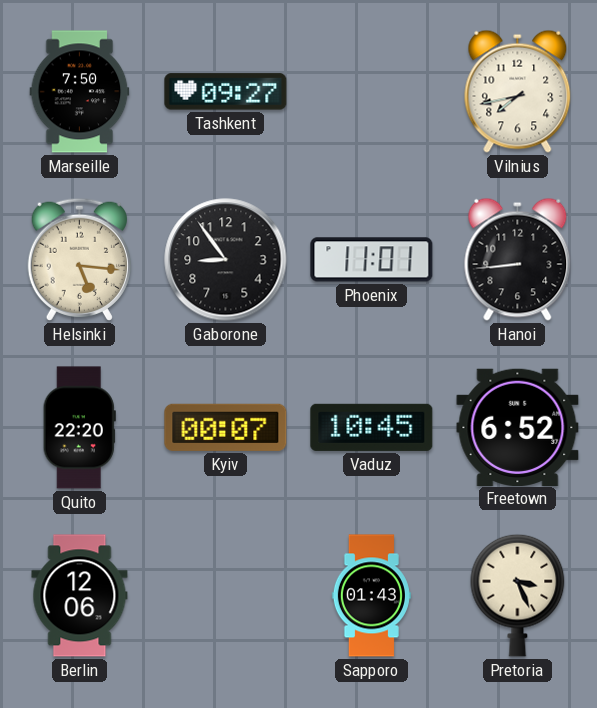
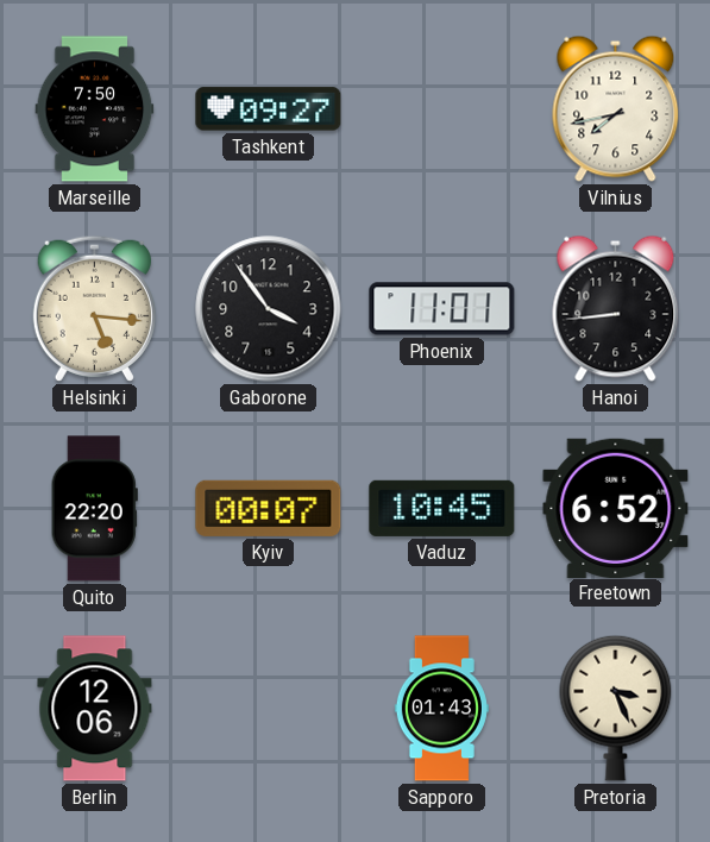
Gaborone: 8:54 -> 3:54
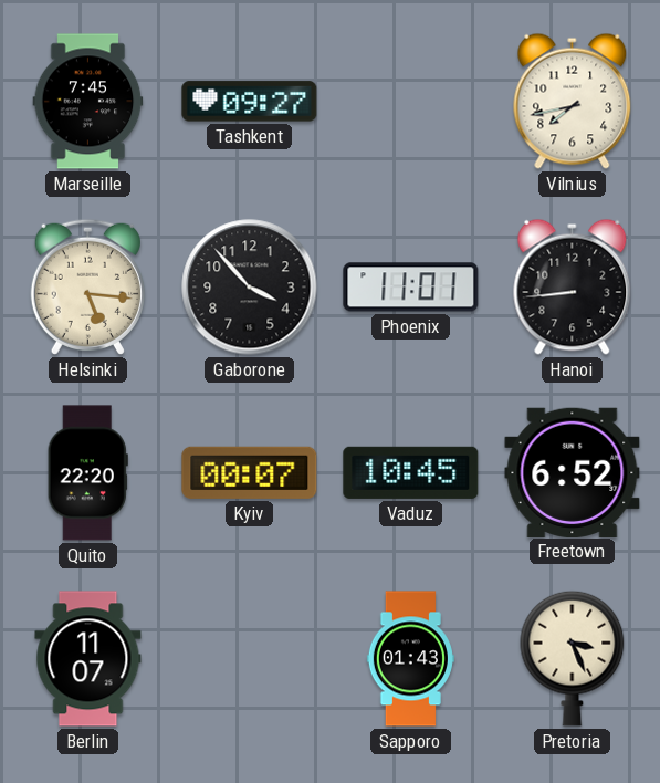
Marseille: 7:50 -> 7:45
Gaborone: 3:54 -> 3:53
Berlin: 12:06 -> 11:07
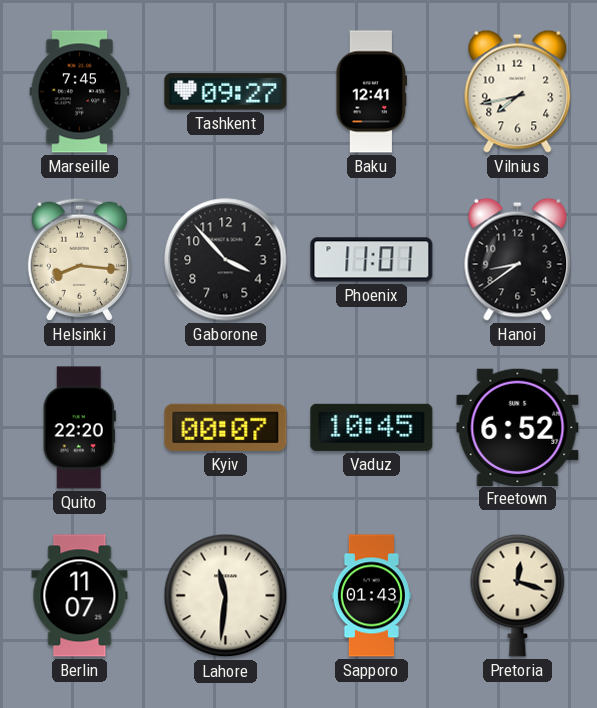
Baku: none -> 12:41
Helsinki: 5:16 -> 8:16
Hanoi: 8:44 -> 8:39
Lahore: none -> 11:31
Pretoria: 3:26 -> 12:18
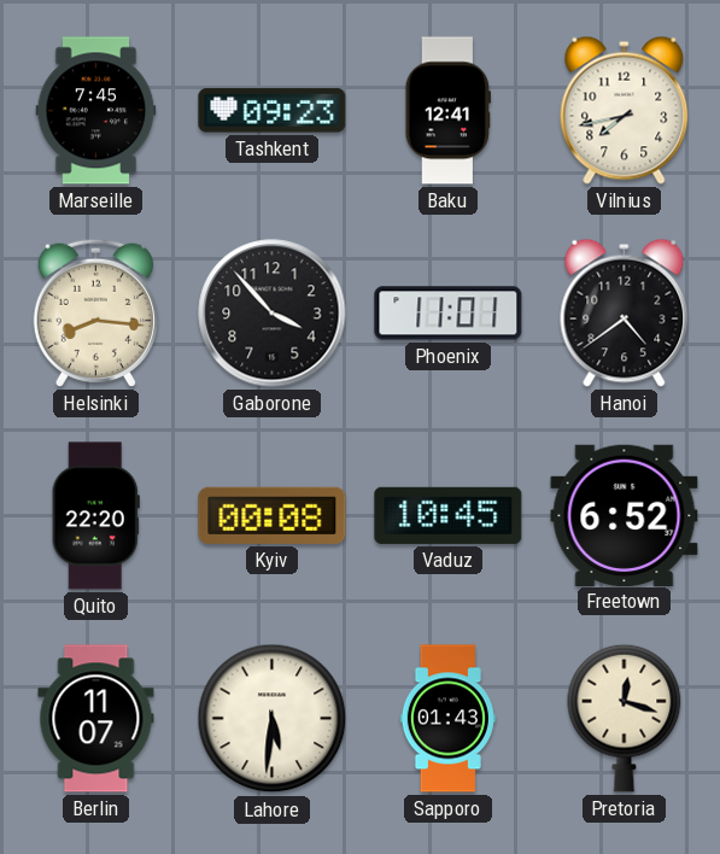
Tashkent: 09:27 -> 09:23
Hanoi: 8:39 -> 4:39
Kyiv: 00:07 -> 00:08
Lahore: 11:31 -> 5:31
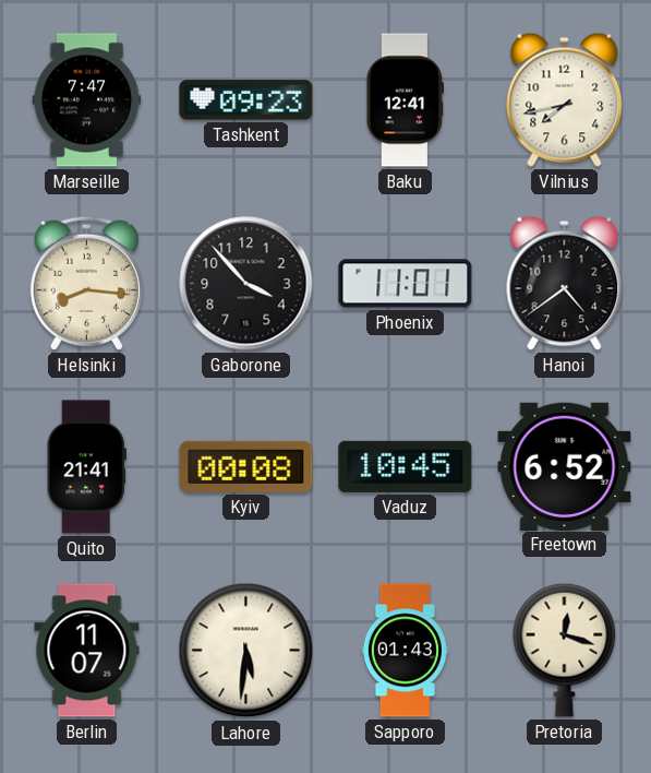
Marseille: 7:45 -> 7:47
Quito: 22:20 -> 21:41
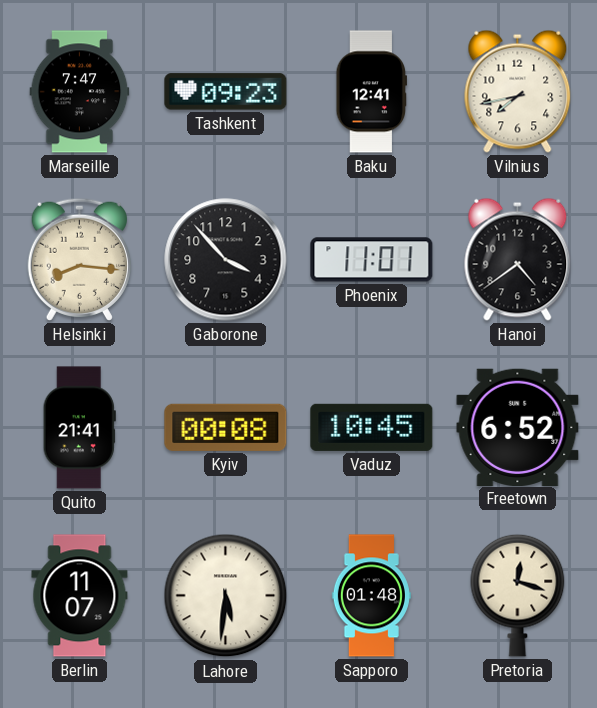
Sapporo: 01:43 -> 01:48
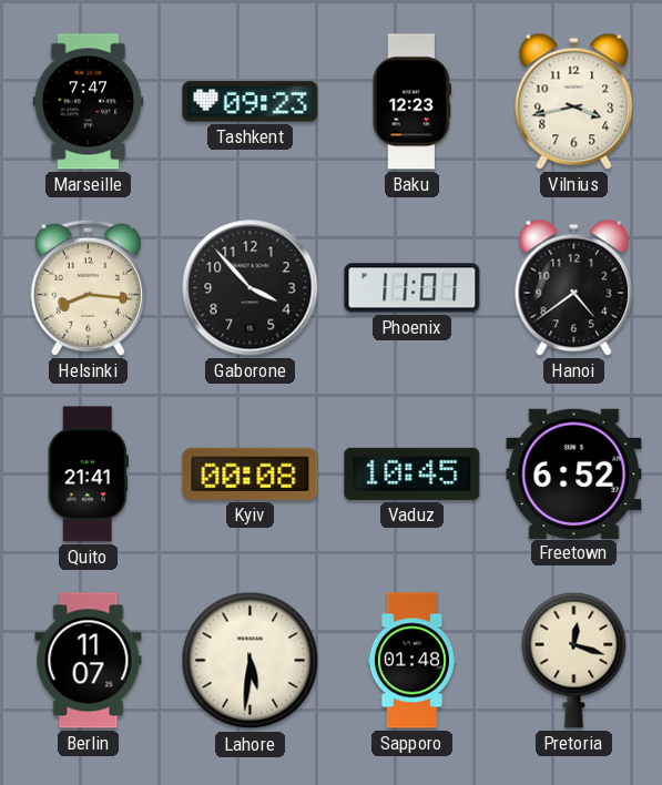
Baku: 12:41 -> 12:23
Vilnius: 7:43 -> 3:43
